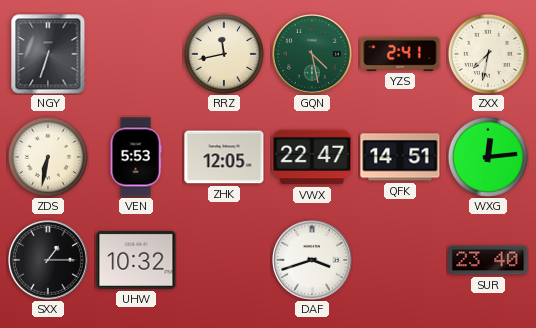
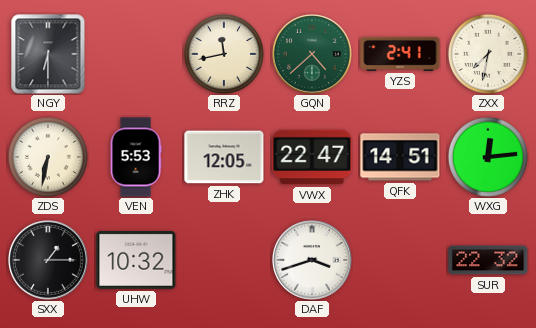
NGY: 6:33 -> 6:30
GQN: 4:28 -> 4:38
SUR: 23:40 -> 22:32
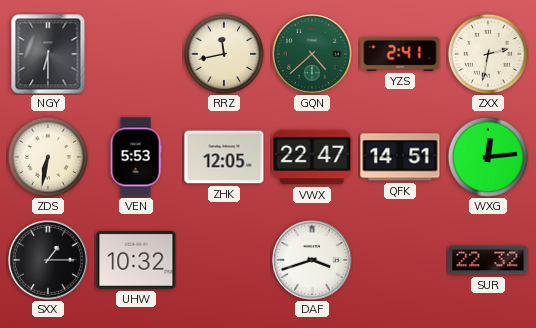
ZXX: 7:32 -> 2:32
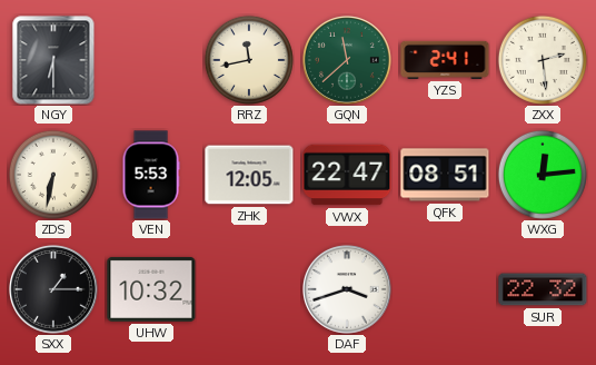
GQN: 4:38 -> 11:38
ZXX: 2:32 -> 2:29
QFK: 14:51 -> 08:51
